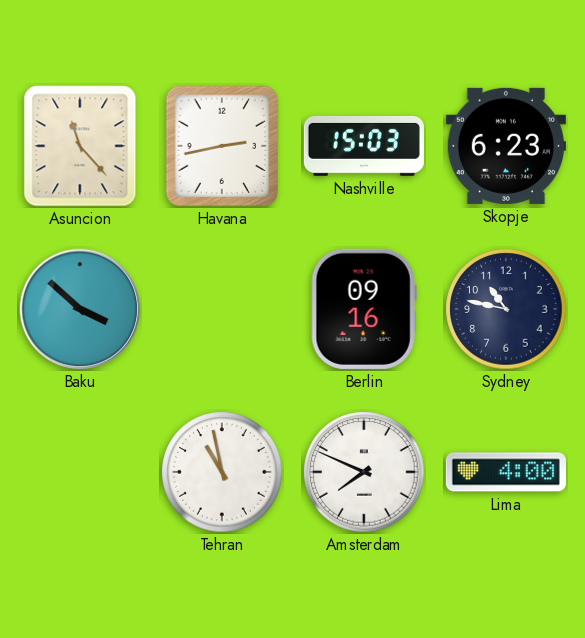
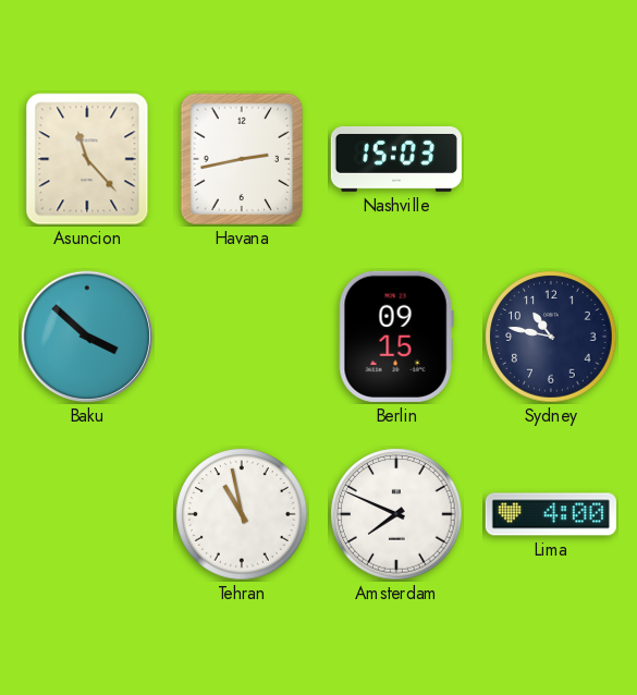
Skopje: 6:23 -> none
Berlin: 09:16 -> 09:15
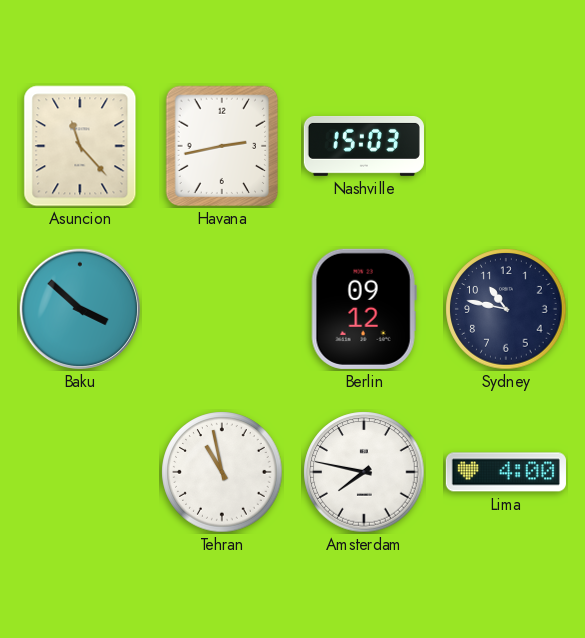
Berlin: 09:15 -> 09:12
Amsterdam: 7:49 -> 7:47
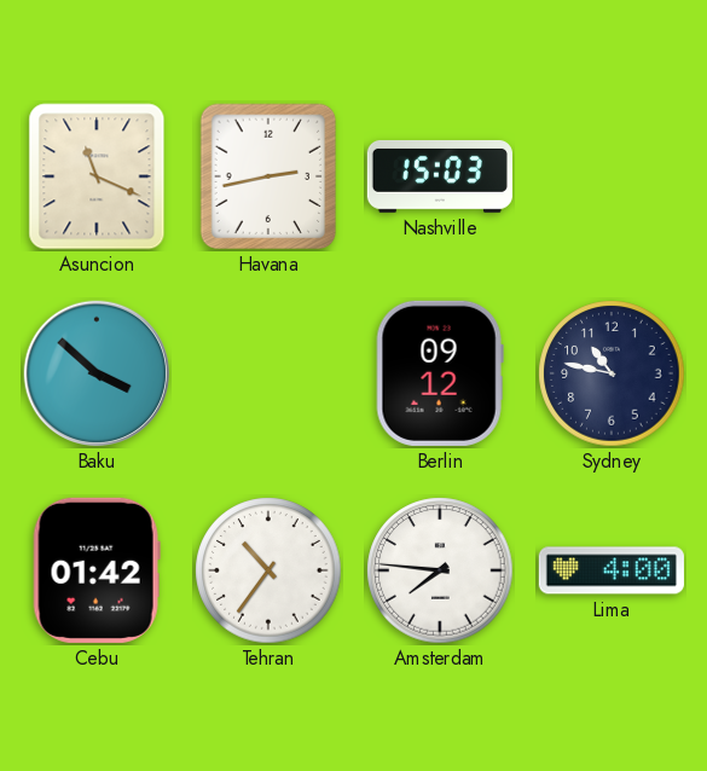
Asuncion: 11:23 -> 11:19
Cebu: none -> 01:42
Tehran: 10:58 -> 10:36
Amsterdam: 7:47 -> 7:46
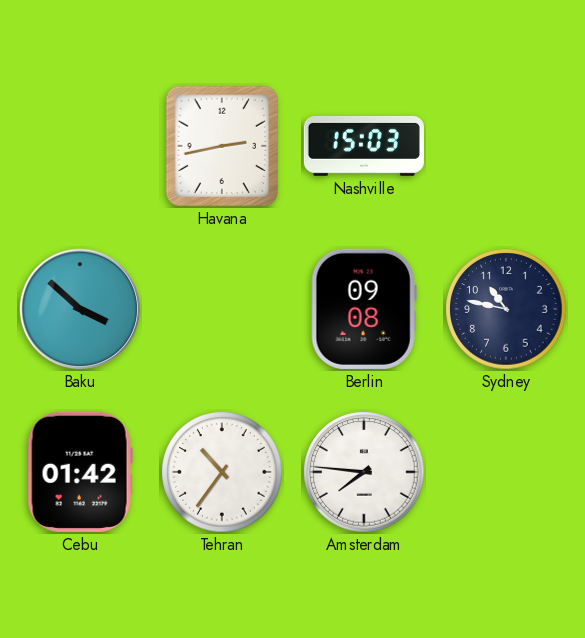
Asuncion: 11:19 -> none
Berlin: 09:12 -> 09:08
Lima: 4:00 -> none
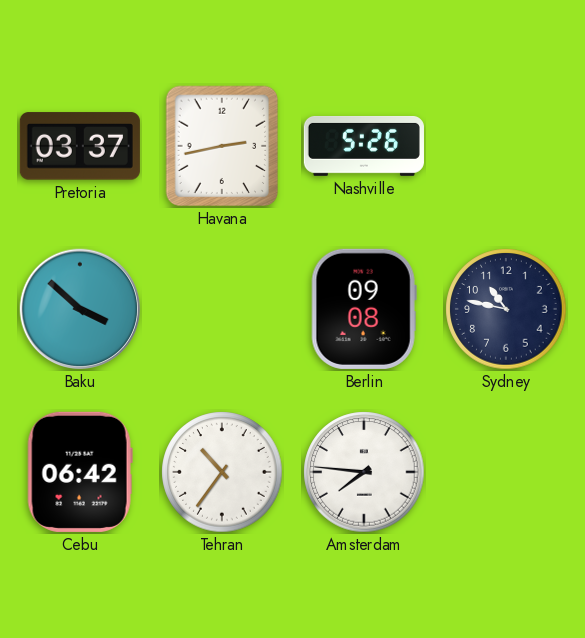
Pretoria: none -> 03:37
Nashville: 15:03 -> 5:26
Cebu: 01:42 -> 06:42
